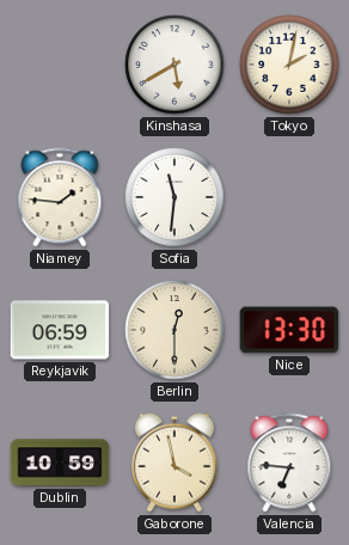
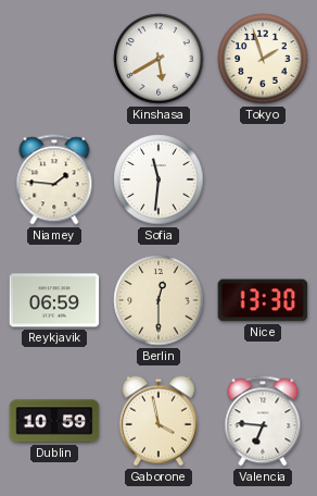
Tokyo: 2:02 -> 1:57
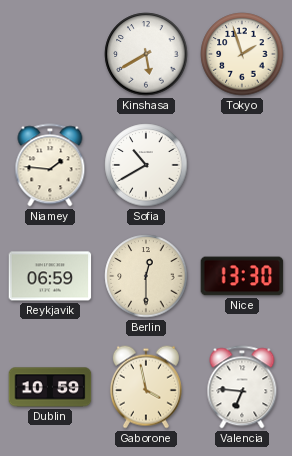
Sofia: 11:31 -> 10:40
